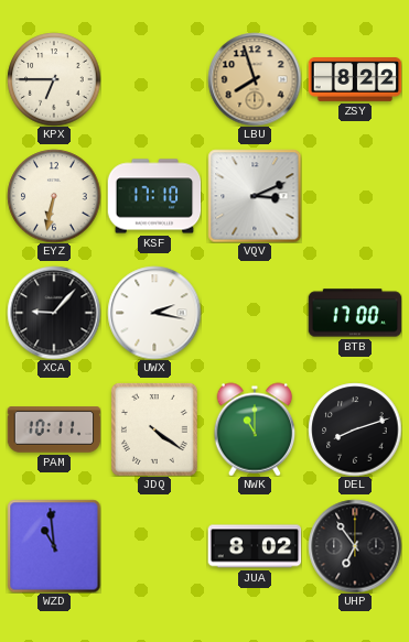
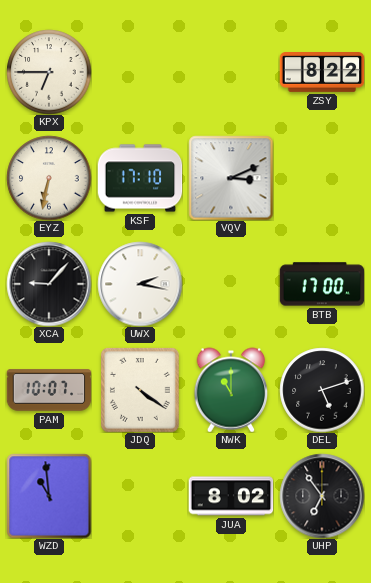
LBU: 7:57 -> none
PAM: 10:11 -> 10:07
DEL: 8:12 -> 5:12
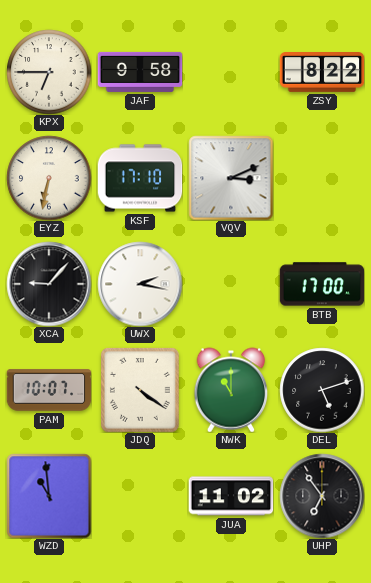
JAF: none -> 9:58
JUA: 8:02 -> 11:02
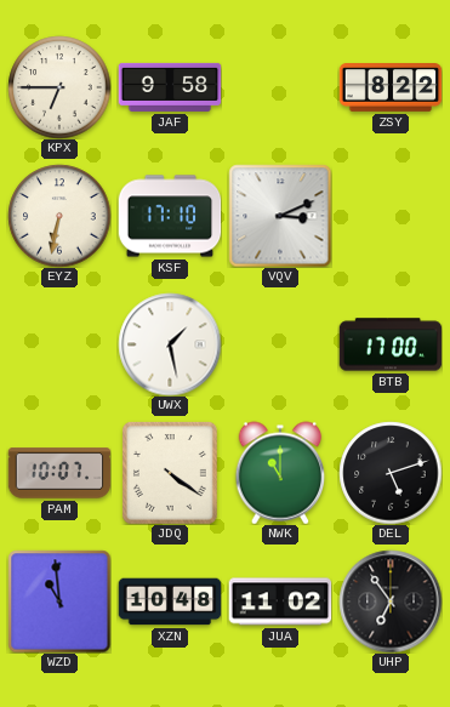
XCA: 9:07 -> none
UWX: 2:17 -> 1:28
XZN: none -> 10:48
